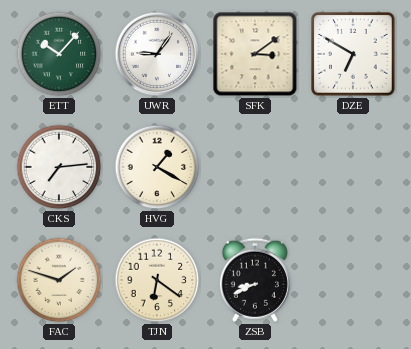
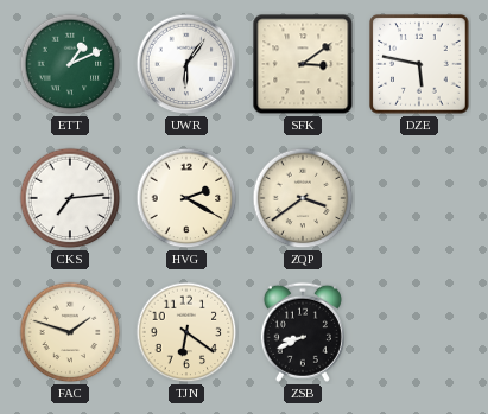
ETT: 10:07 -> 1:11
UWR: 9:06 -> 6:06
DZE: 6:50 -> 5:47
HVG: 1:20 -> 2:20
ZQP: none -> 3:39
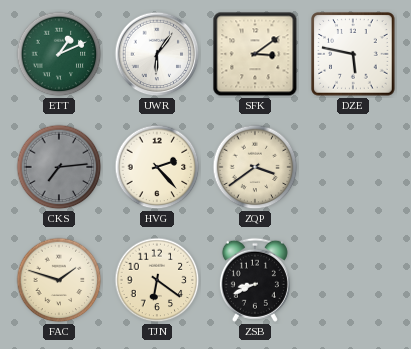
CKS dial: white -> grey
HVG: 2:20 -> 2:23
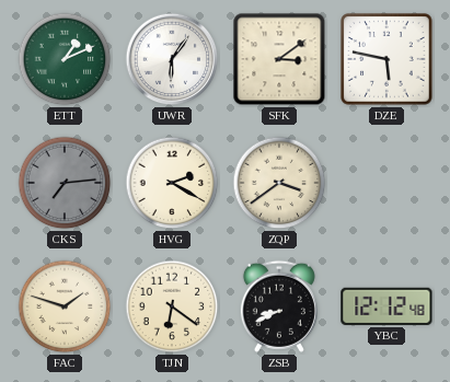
HVG: 2:23 -> 2:20
YBC: none -> 12:12
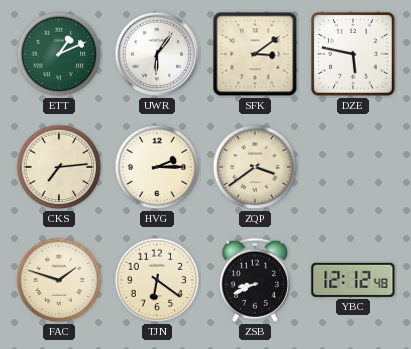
CKS dial: grey -> cream
HVG: 2:20 -> 2:15
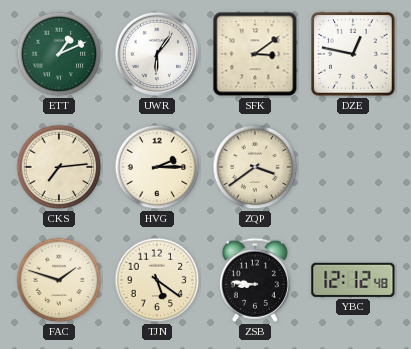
DZE: 5:47 -> 12:47
TJN: 6:21 -> 5:21
ZSB: 8:41 -> 8:46
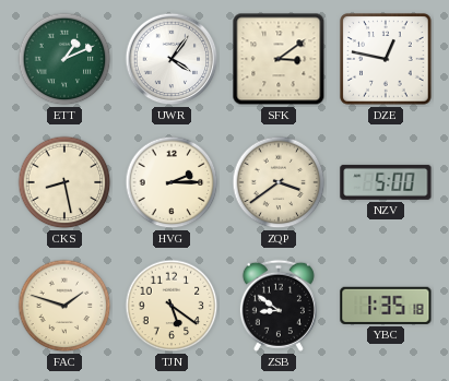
UWR: 6:06 -> 4:06
CKS: 7:14 -> 8:28
NZV: none -> 5:00
ZSB: 8:46 -> 8:51
YBC: 12:12 -> 1:35
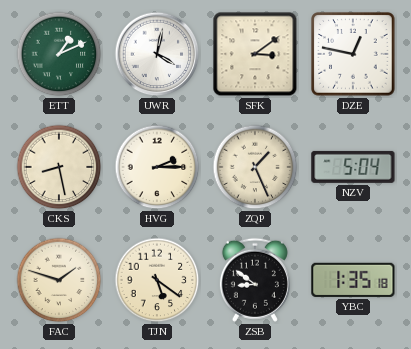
UWR: 4:06 -> 4:02
ZQP: 3:39 -> 1:26
NZV: 5:00 -> 5:04
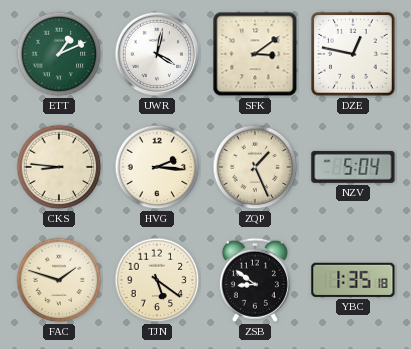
CKS: 8:28 -> 8:46
HVG: 2:15 -> 2:16
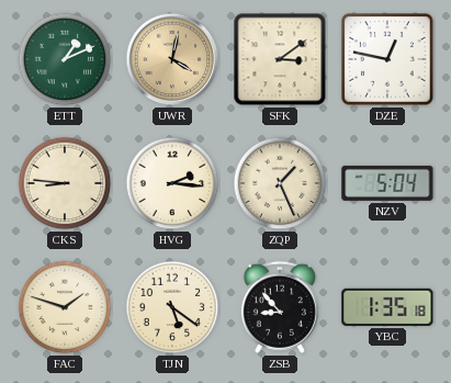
UWR dial: white -> champagne
ZSB: 8:51 -> 8:53
